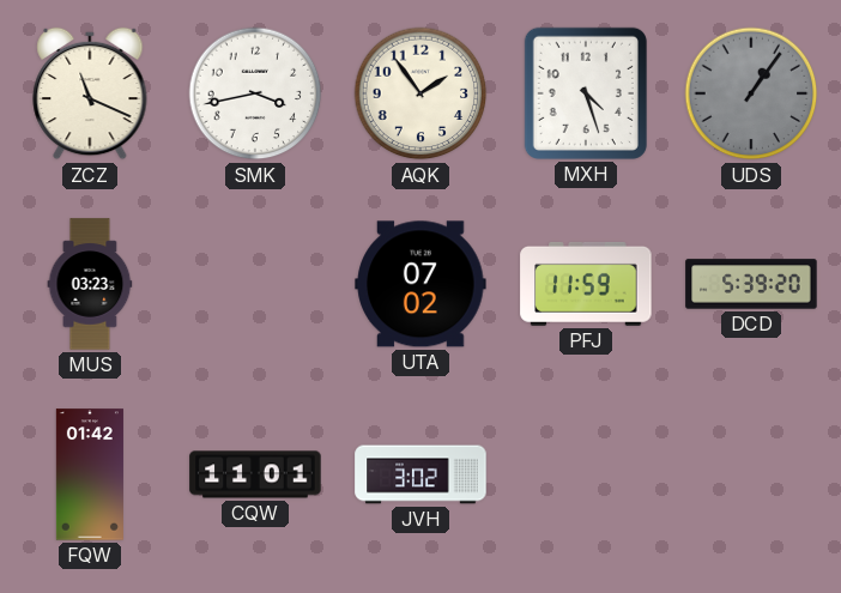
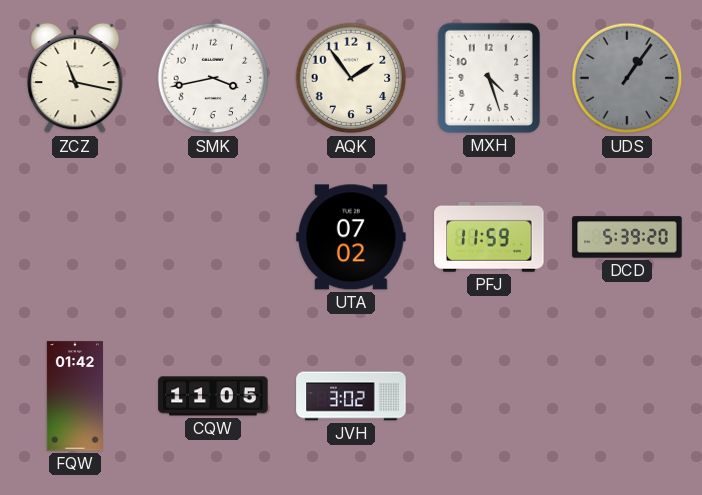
ZCZ: 11:19 -> 11:17
MUS: 03:23 -> none
CQW: 11:01 -> 11:05
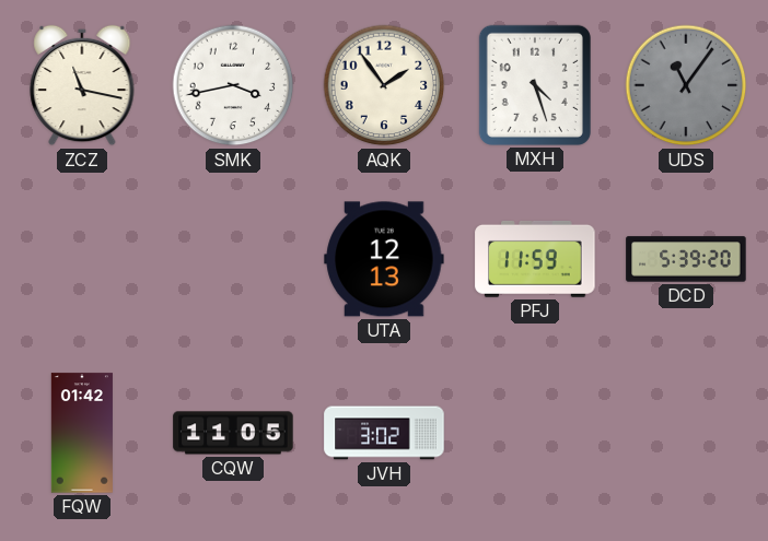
UDS: 1:06 -> 11:06
UTA: 07:02 -> 12:13
